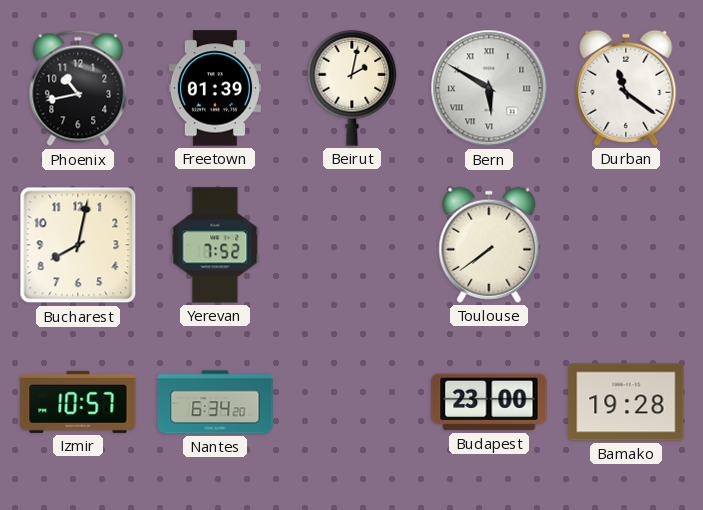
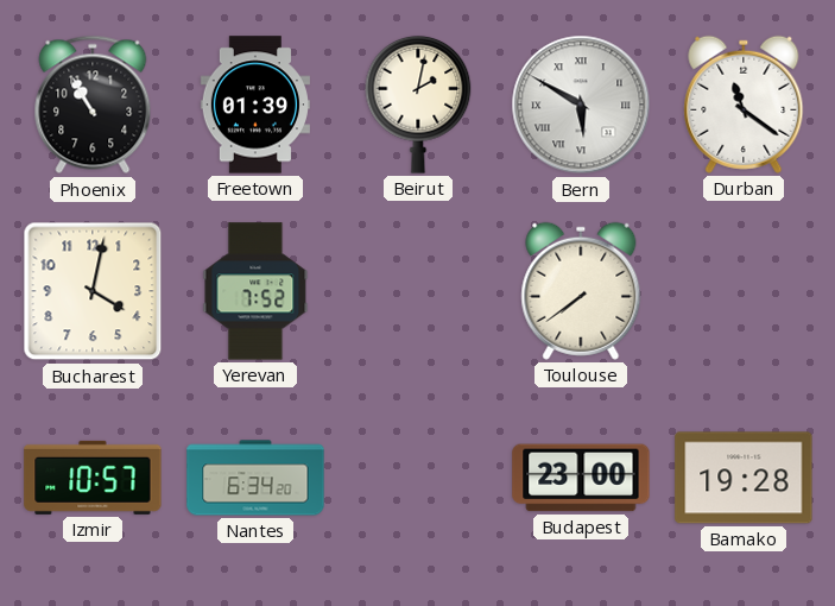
Phoenix: 10:43 -> 10:55
Bucharest: 8:02 -> 4:02
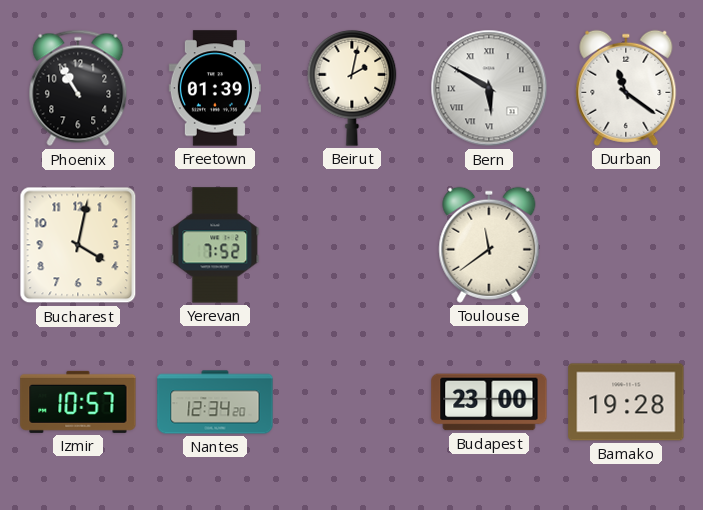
Toulouse: 7:39 -> 11:39
Nantes: 6:34 -> 12:34
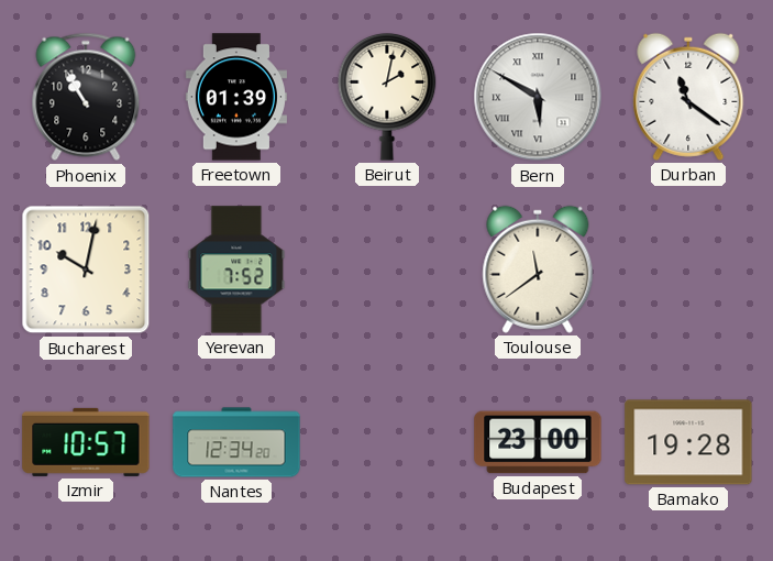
Bucharest: 4:02 -> 10:02
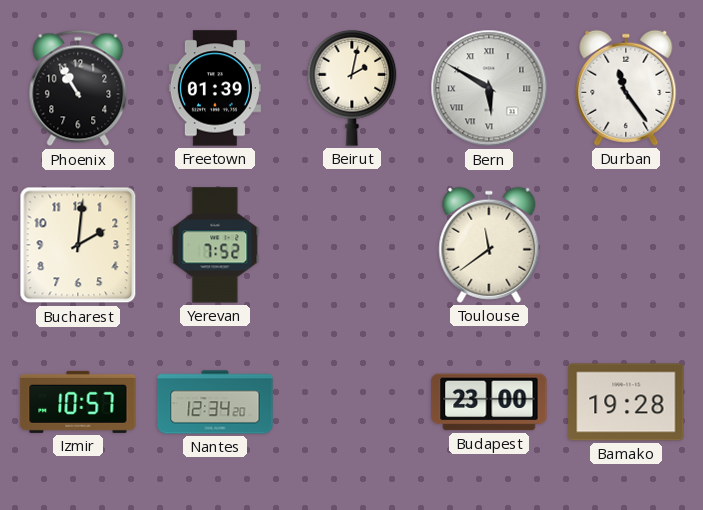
Durban: 11:21 -> 11:24
Bucharest: 10:02 -> 2:01
